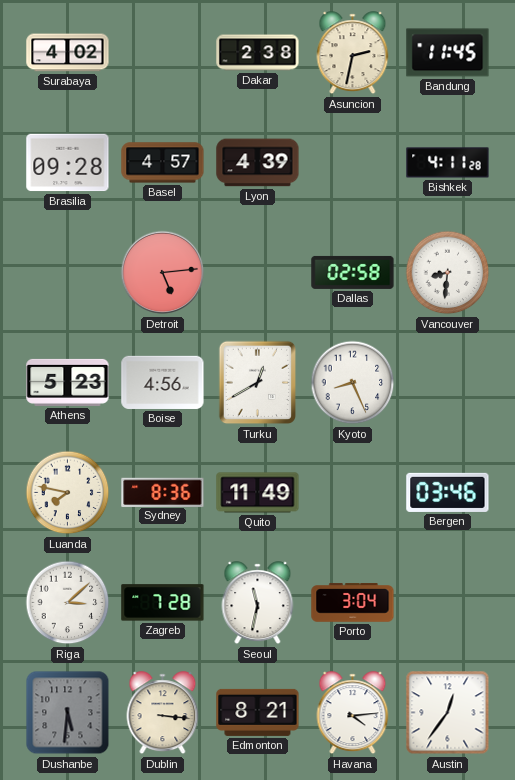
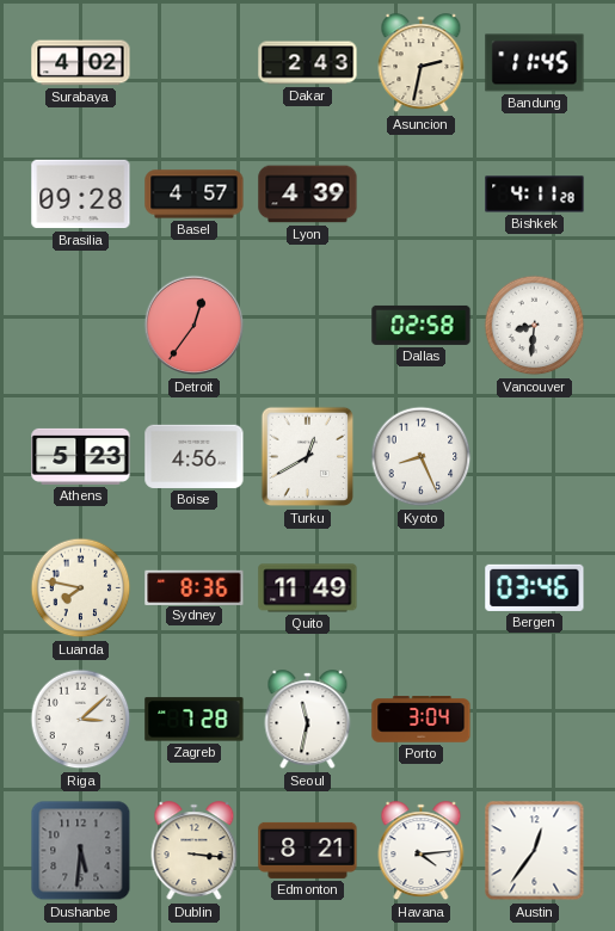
Dakar: 2:38 -> 2:43
Detroit: 5:14 -> 12:36
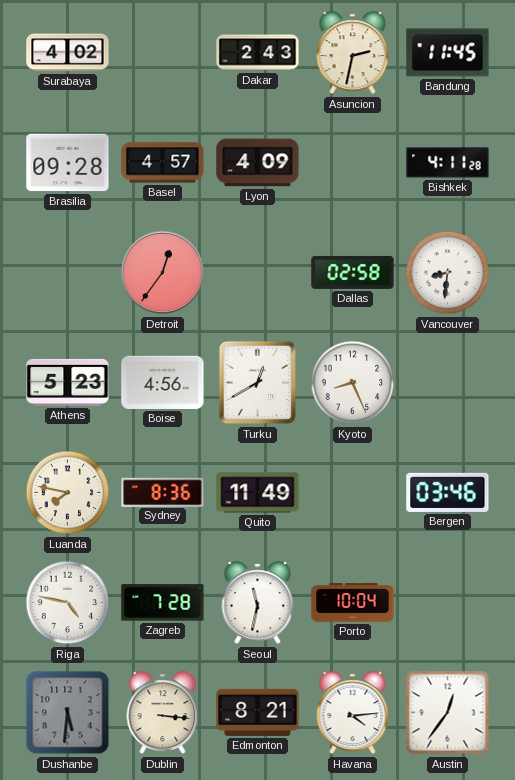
Lyon: 4:39 -> 4:09
Riga: 3:08 -> 4:47
Porto: 3:04 -> 10:04
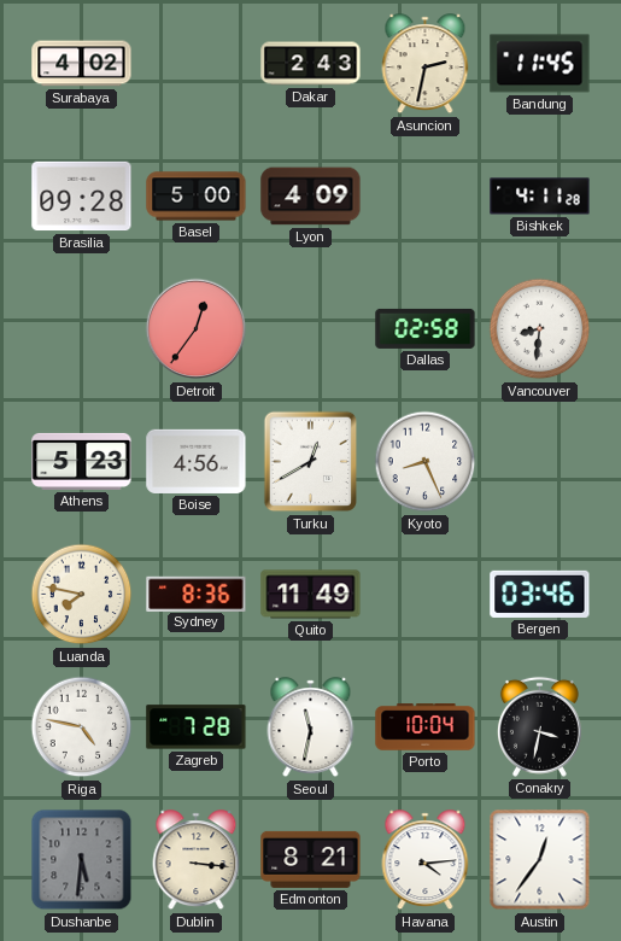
Basel: 4:57 -> 5:00
Conakry: none -> 3:32
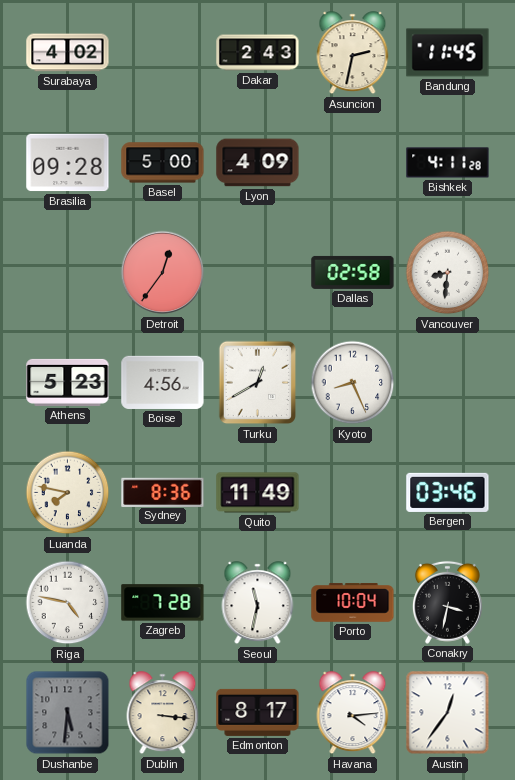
Edmonton: 8:21 -> 8:17
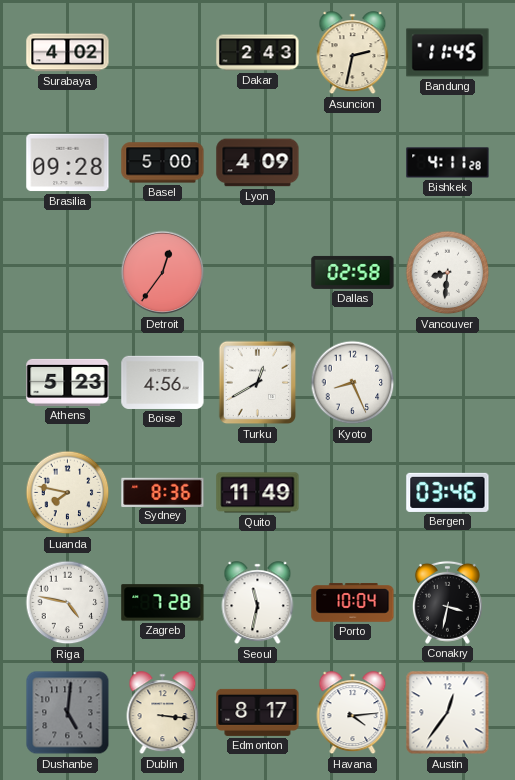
Dushanbe: 5:31 -> 5:01
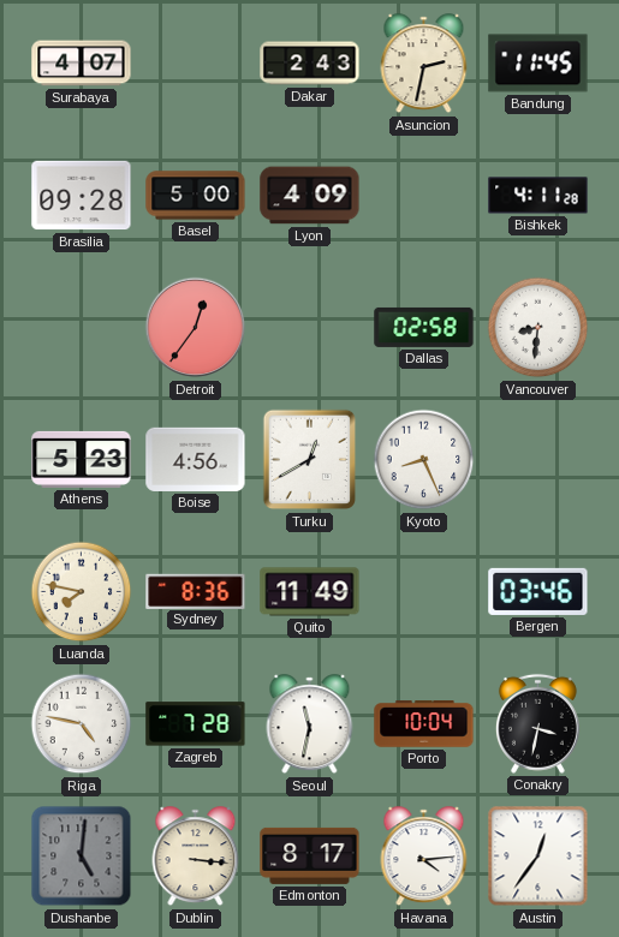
Surabaya: 4:02 -> 4:07
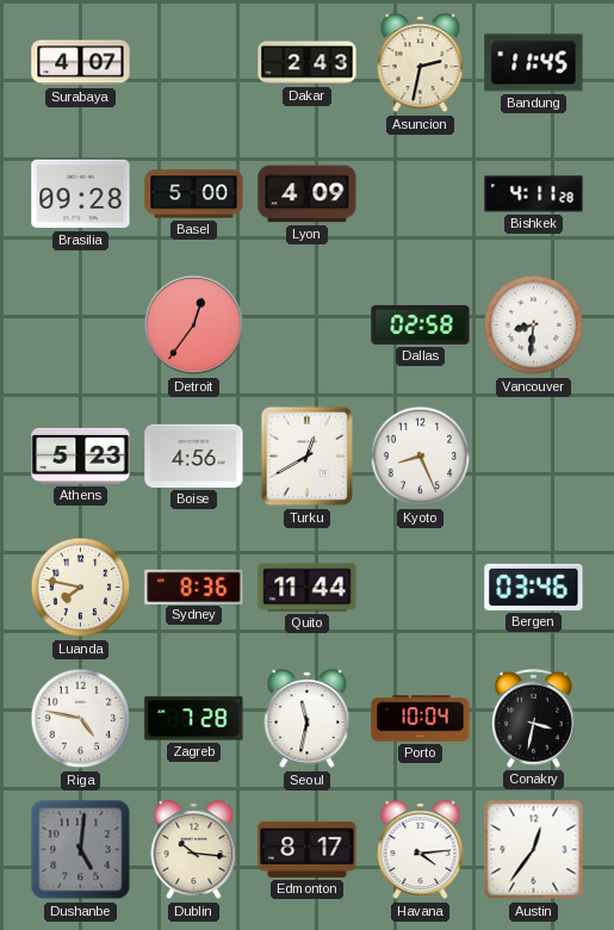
Quito: 11:49 -> 11:44
Dublin: 3:16 -> 10:16
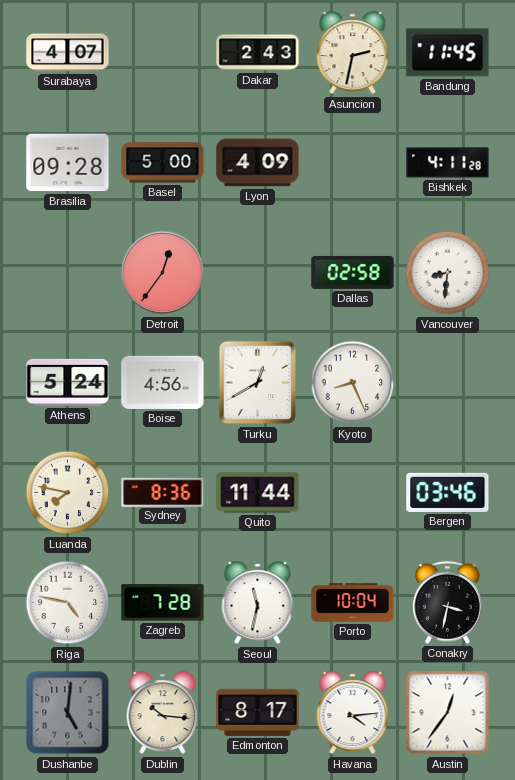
Athens: 5:23 -> 5:24
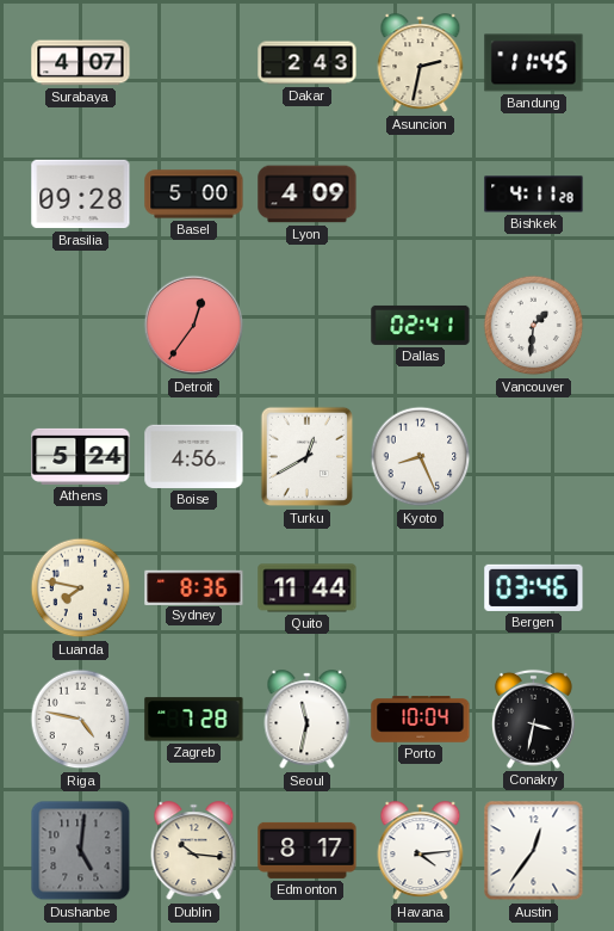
Dallas: 02:58 -> 02:41
Vancouver: 8:31 -> 1:31
